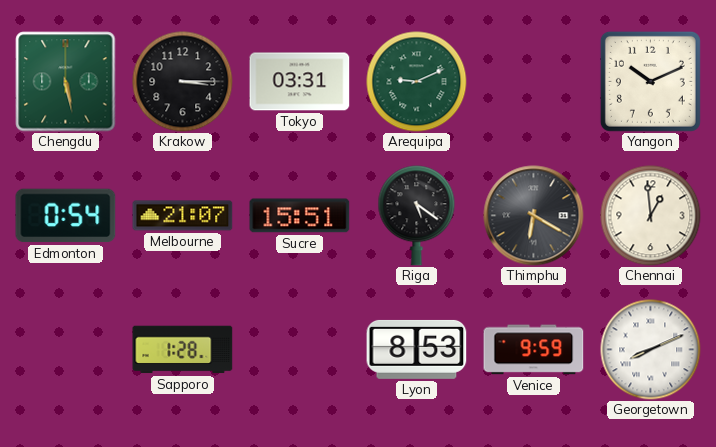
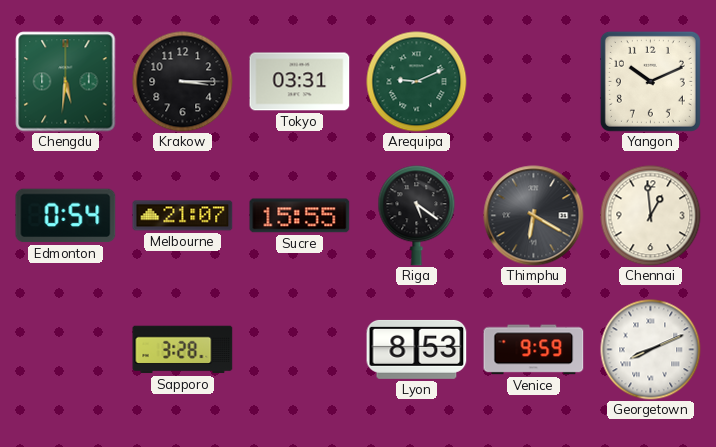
Chengdu: 5:28 -> 5:31
Sucre: 15:51 -> 15:55
Sapporo: 1:28 -> 3:28
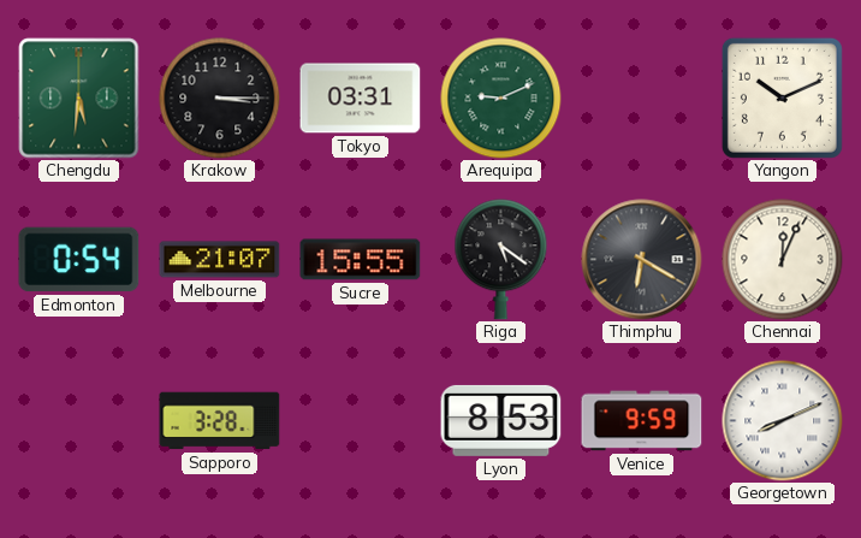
Chennai: 12:59 -> 12:04
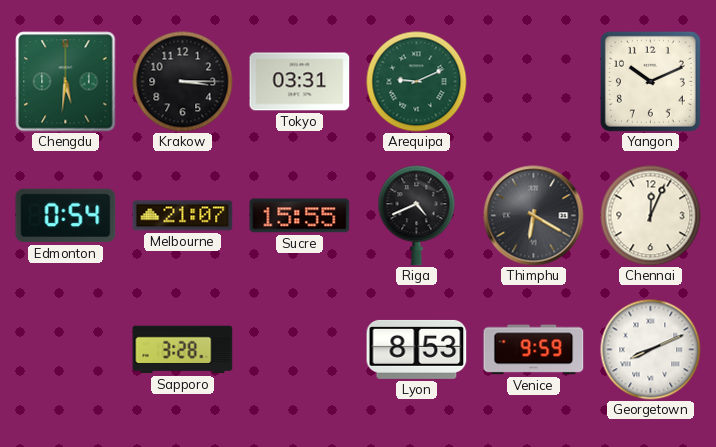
Riga: 5:21 -> 4:41
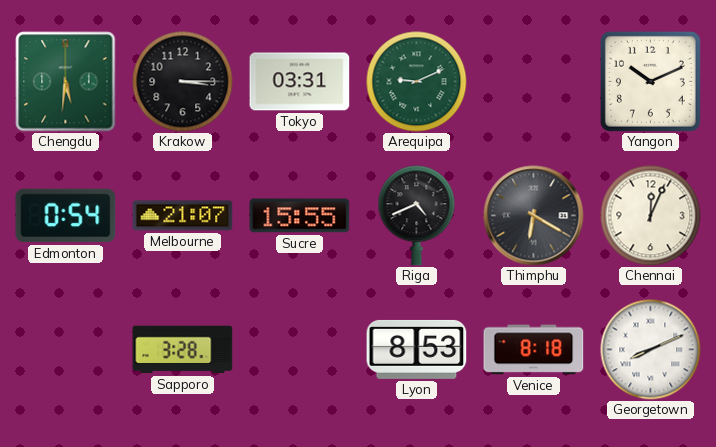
Venice: 9:59 -> 8:18
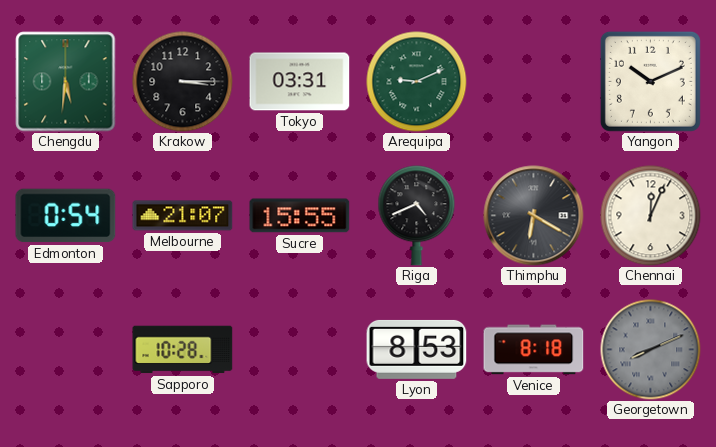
Sapporo: 3:28 -> 10:28
Georgetown dial: white -> grey
